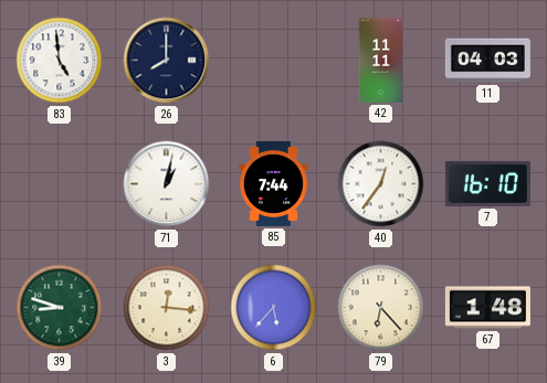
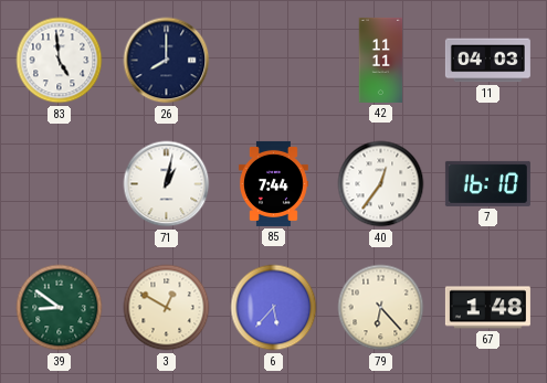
39: 8:48 -> 8:51
3: 12:16 -> 12:50
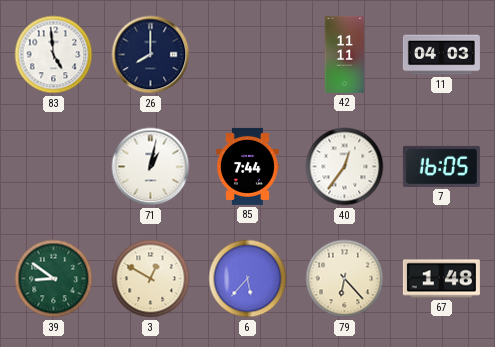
7: 16:10 -> 16:05
